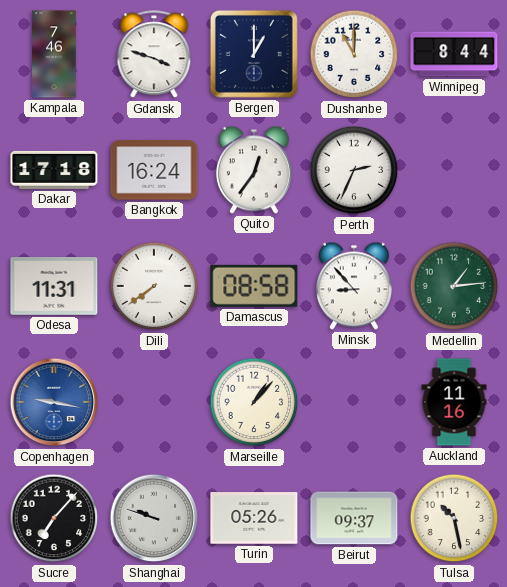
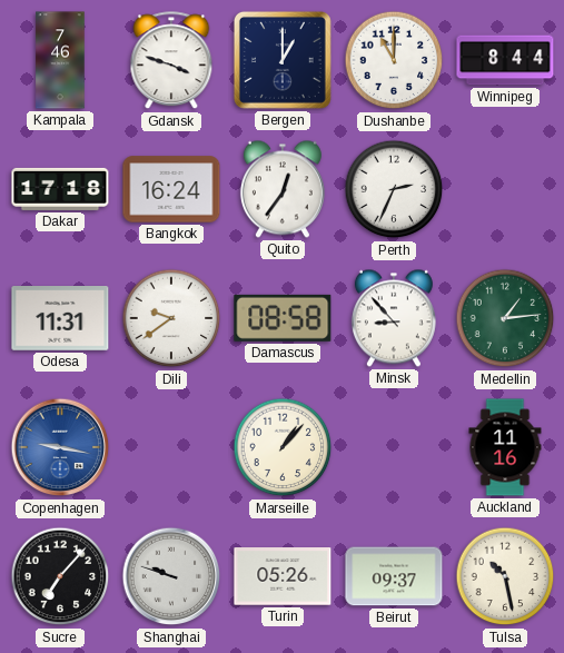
Dili: 7:39 -> 9:39
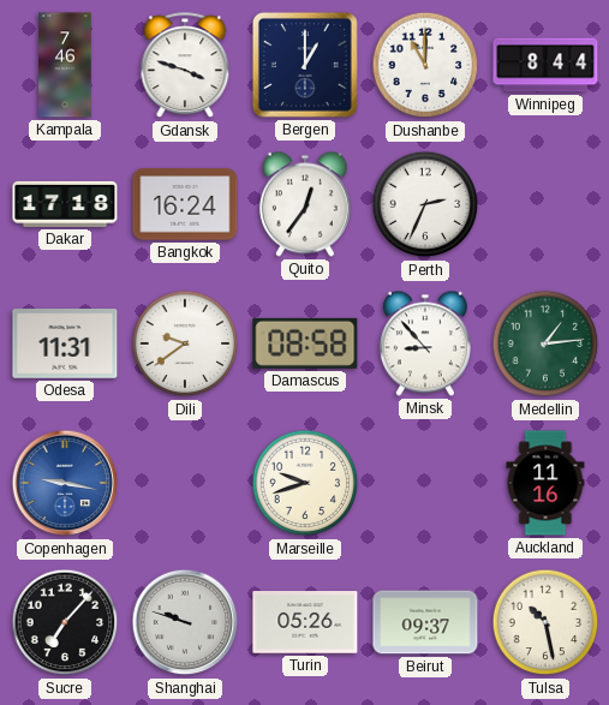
Marseille: 1:07 -> 9:42
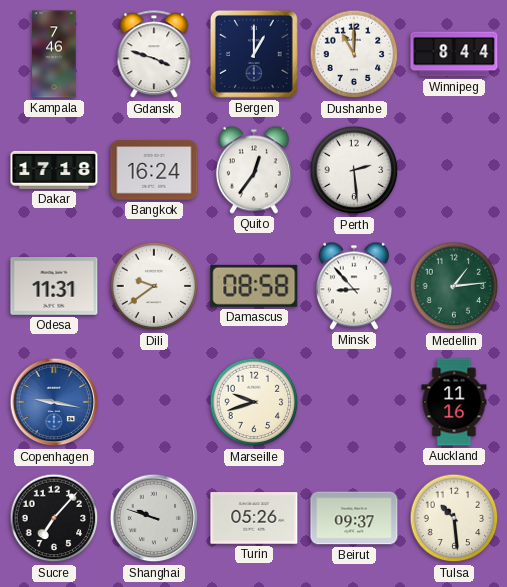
Perth: 2:34 -> 2:29
Tulsa: 10:28 -> 10:29
